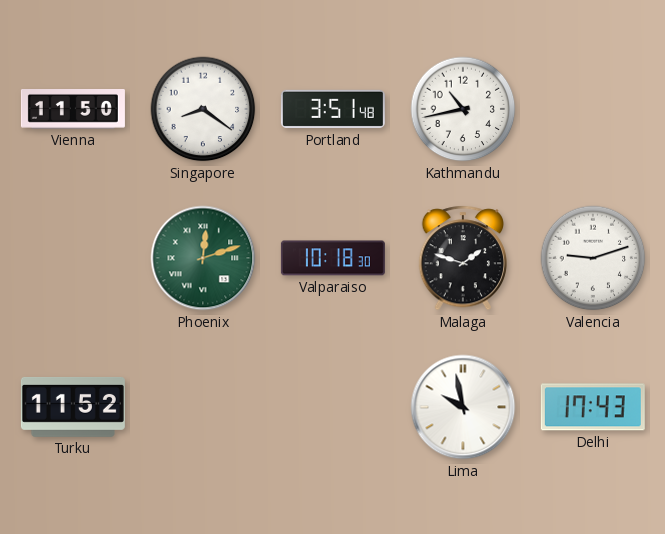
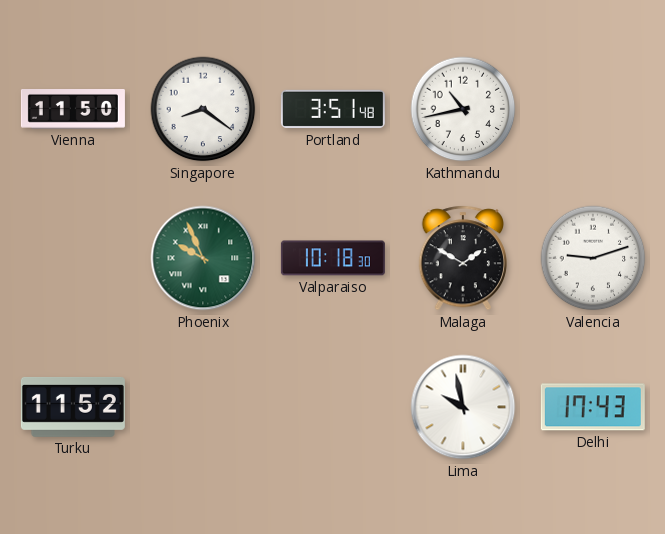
Phoenix: 12:12 -> 9:56
Malaga: 1:48 -> 1:50
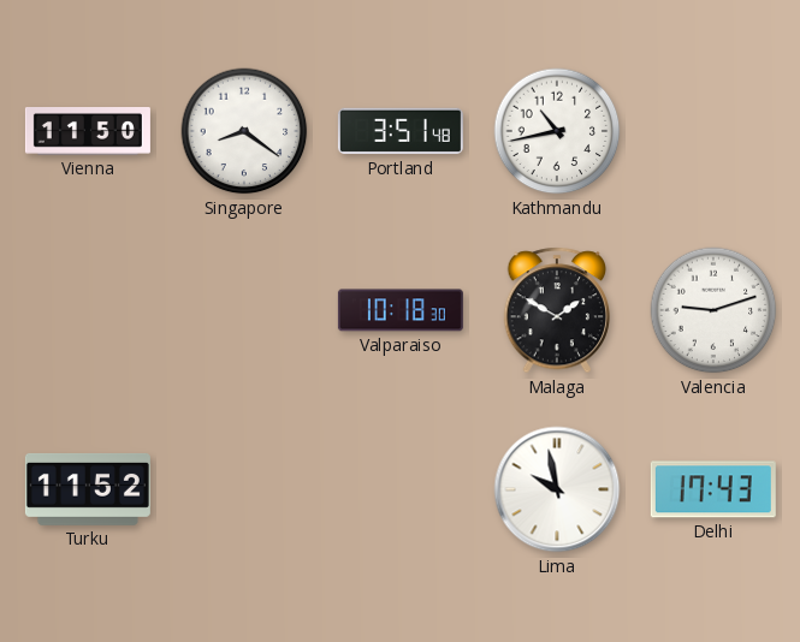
Phoenix: 9:56 -> none
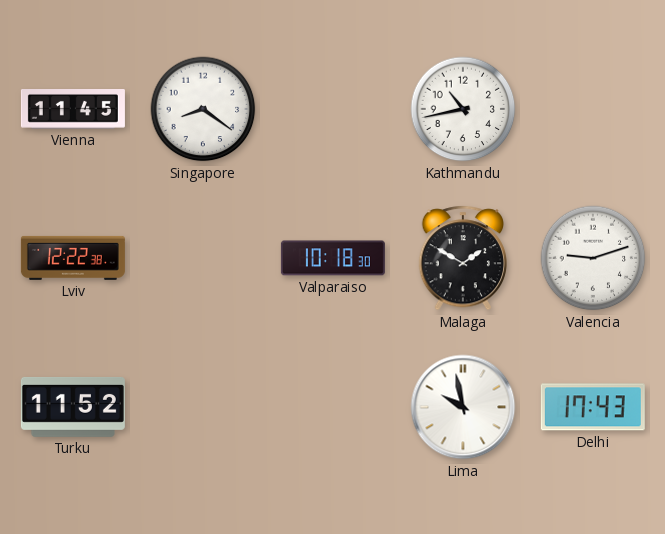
Vienna: 11:50 -> 11:45
Portland: 3:51 -> none
Lviv: none -> 12:22
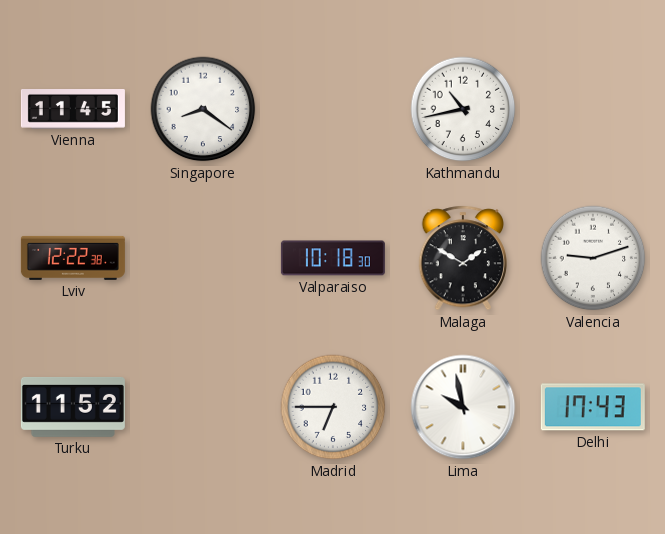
Madrid: none -> 6:45
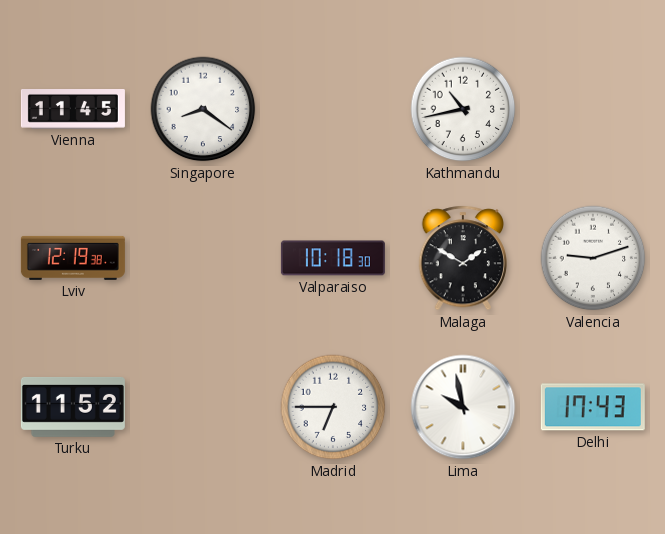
Lviv: 12:22 -> 12:19
